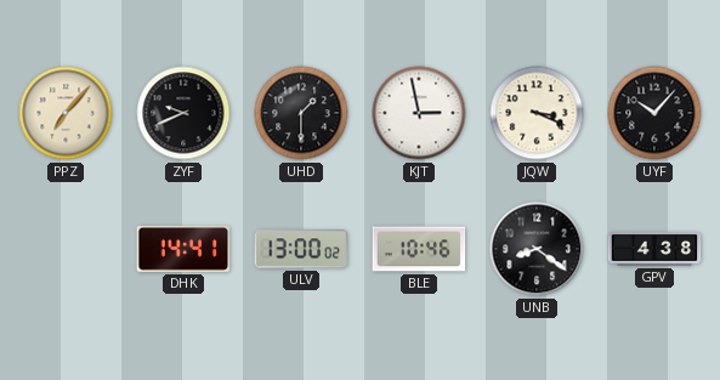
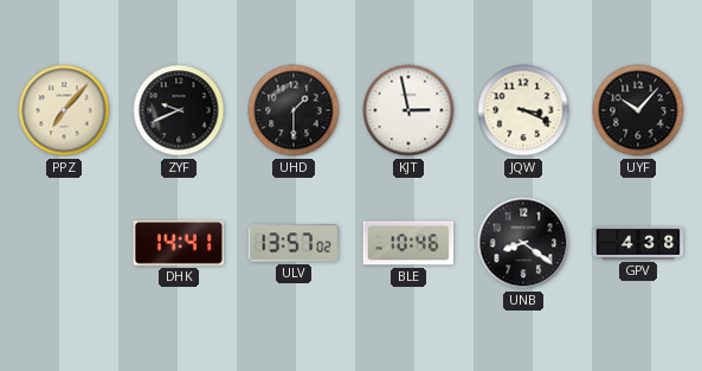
ULV: 13:00 -> 13:57
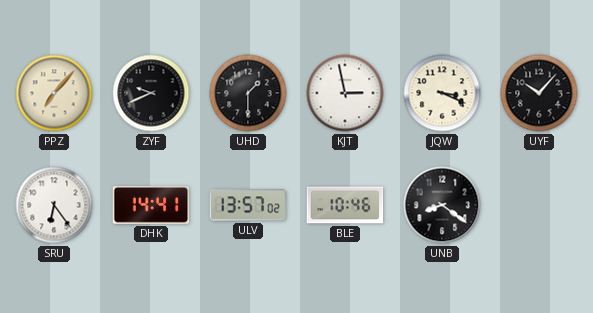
SRU: none -> 6:24
GPV: 4:38 -> none
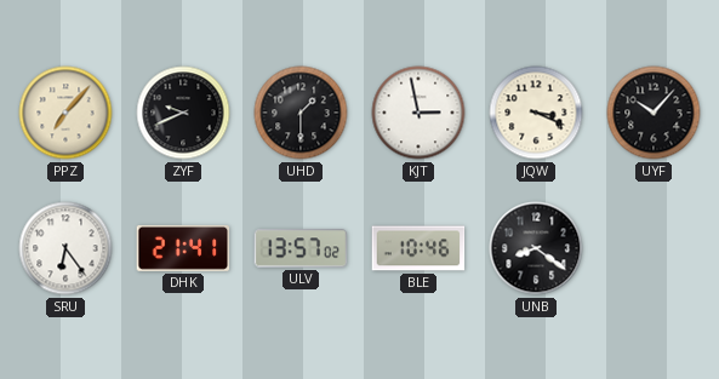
DHK: 14:41 -> 21:41
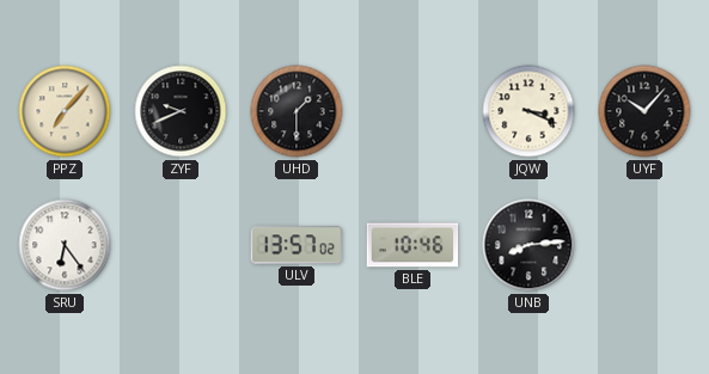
KJT: 2:58 -> none
DHK: 21:41 -> none
UNB: 8:21 -> 8:14
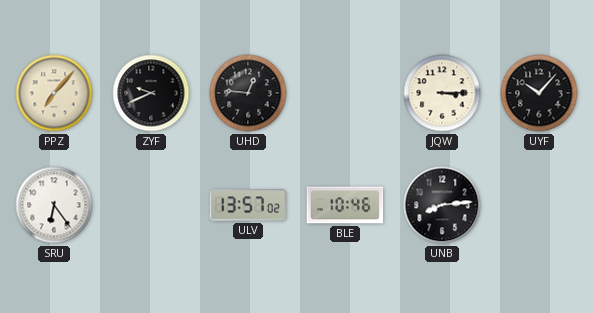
UHD: 1:30 -> 12:46
JQW: 3:19 -> 3:15
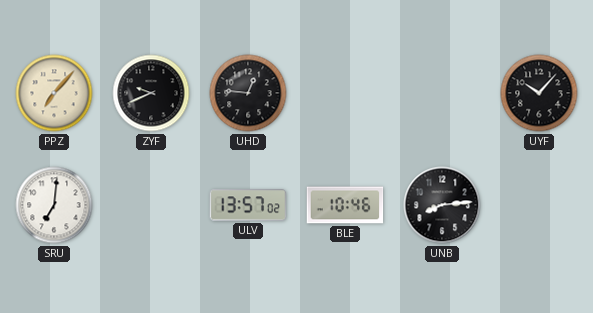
JQW: 3:15 -> none
SRU: 6:24 -> 7:01
